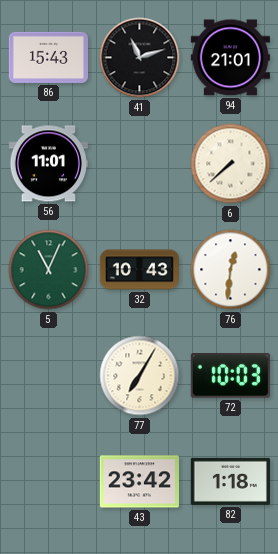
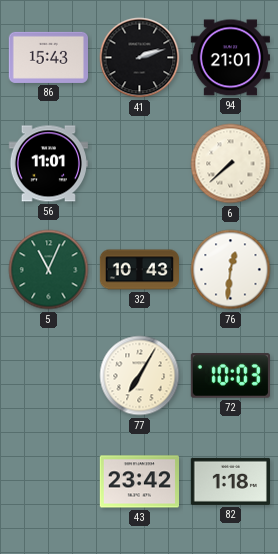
41: 11:12 -> 2:12
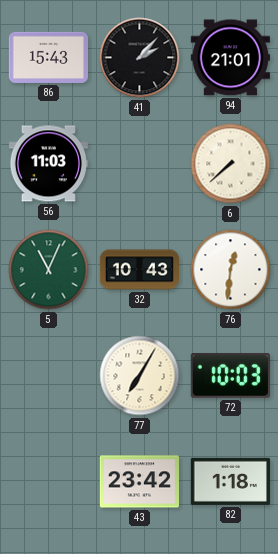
41: 2:12 -> 2:07
56: 11:01 -> 11:03
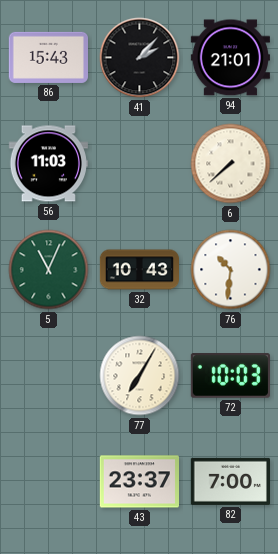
76: 12:31 -> 10:31
43: 23:42 -> 23:37
82: 1:18 -> 7:00
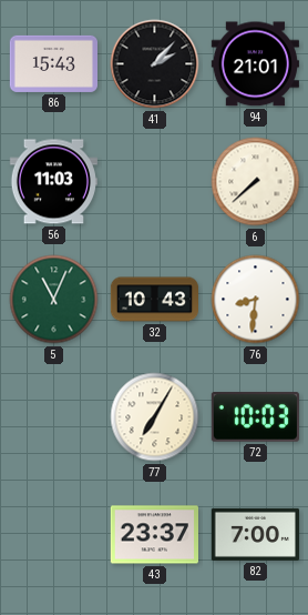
76: 10:31 -> 8:31
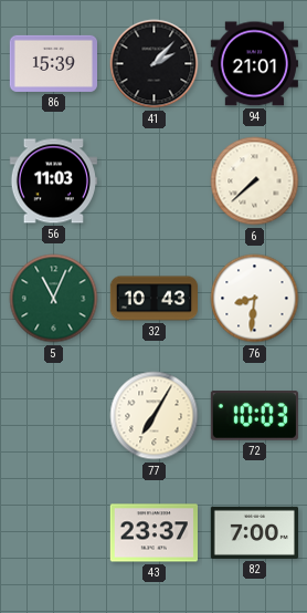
86: 15:43 -> 15:39
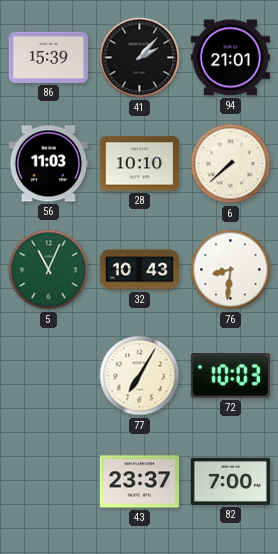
28: none -> 10:10
